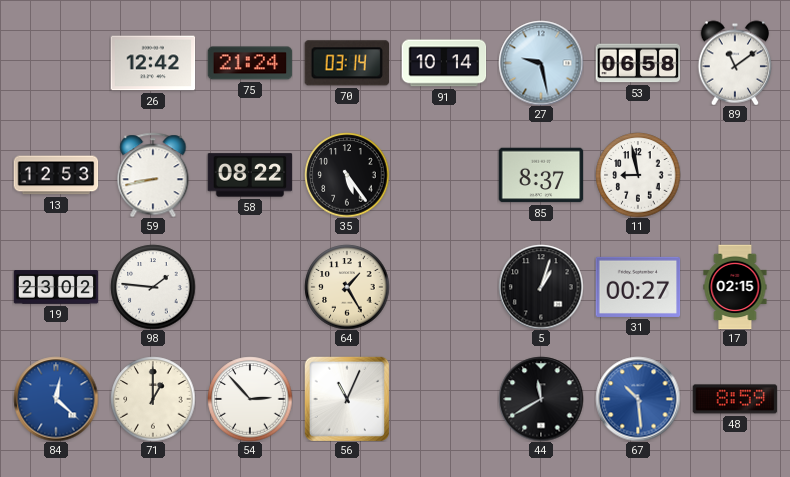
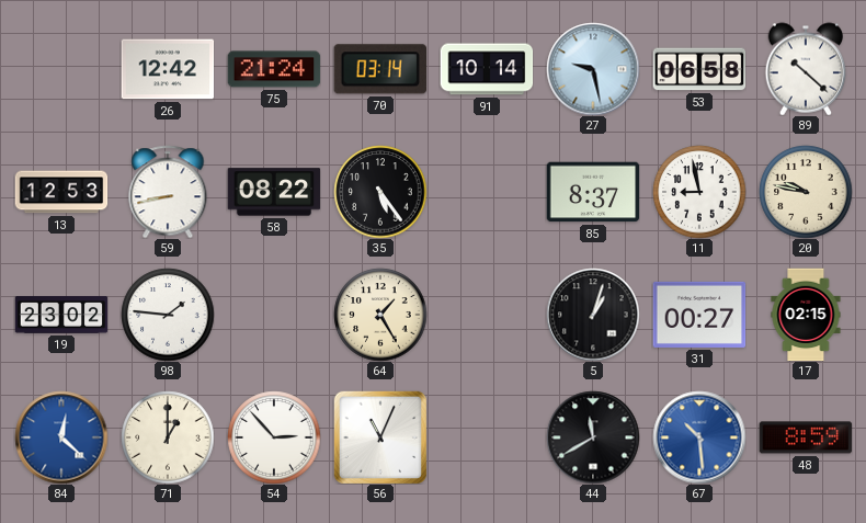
89: 11:09 -> 10:22
20: none -> 9:47
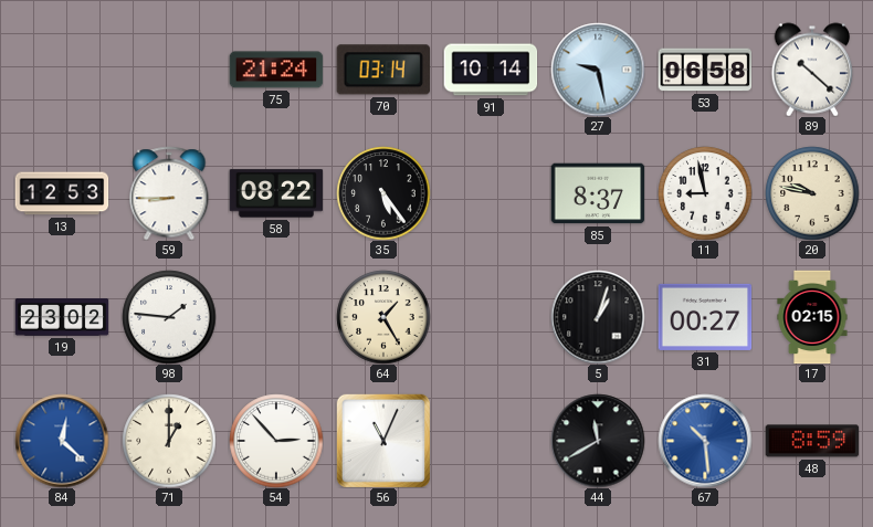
26: 12:42 -> none
59: 8:43 -> 8:45
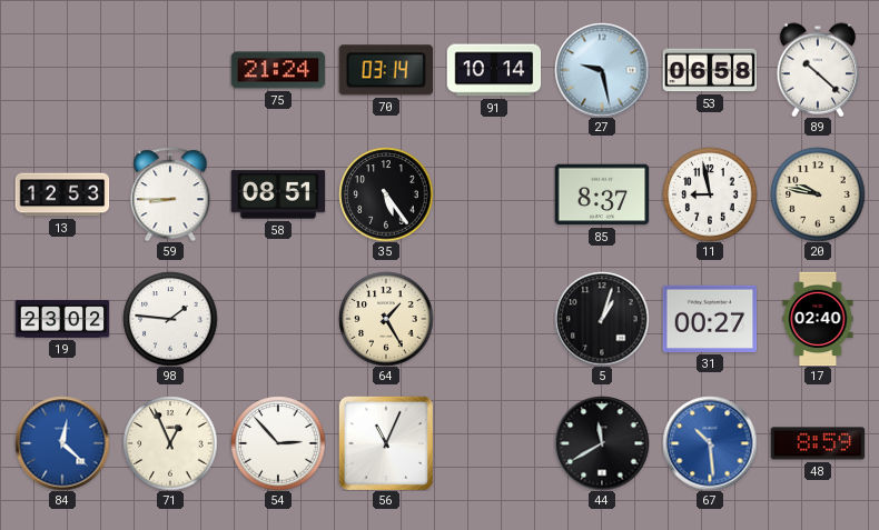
58: 08:22 -> 08:51
17: 02:15 -> 02:40
71: 1:00 -> 12:56
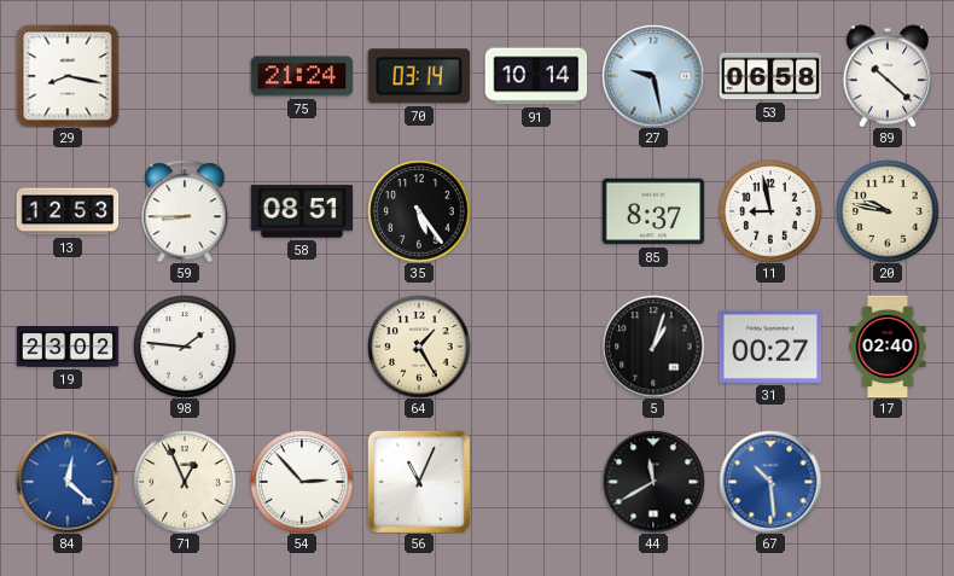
29: none -> 8:17
48: 8:59 -> none
